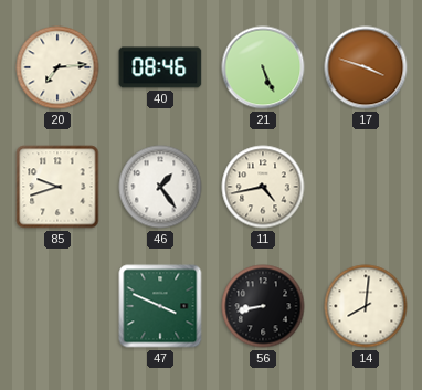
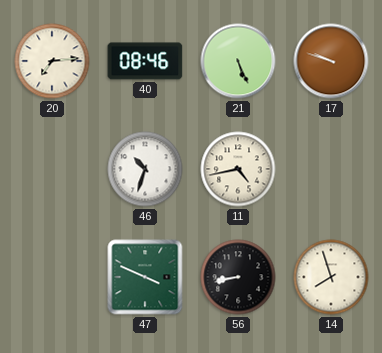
17: 3:48 -> 9:48
85: 9:42 -> none
46: 1:24 -> 10:33
14: 8:01 -> 7:57
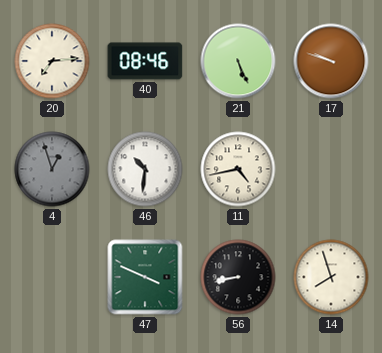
4: none -> 12:57
46: 10:33 -> 10:31
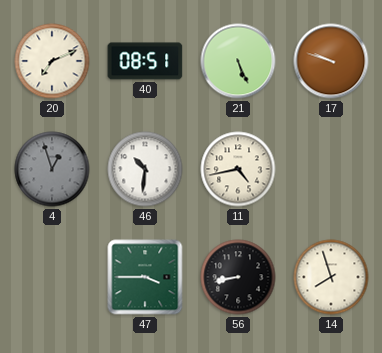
20: 7:14 -> 7:11
40: 08:46 -> 08:51
47: 3:49 -> 3:45
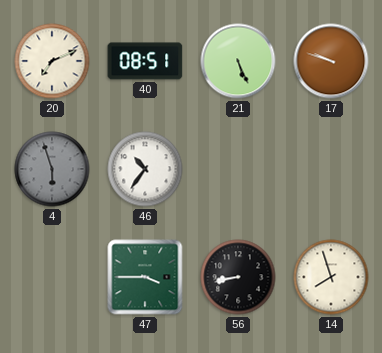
4: 12:57 -> 5:57
46: 10:31 -> 10:36
11: 4:43 -> none
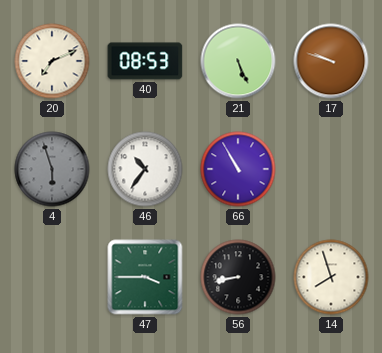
40: 08:51 -> 08:53
66: none -> 10:55
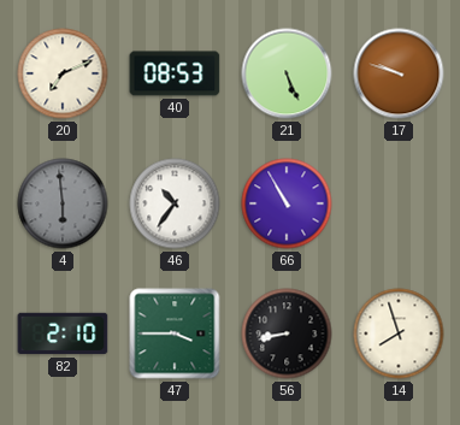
4: 5:57 -> 5:59
82: none -> 2:10
